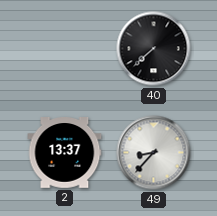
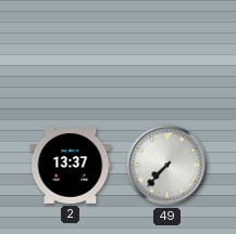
40: 7:38 -> none
49: 8:37 -> 7:37
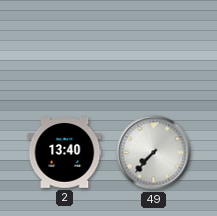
2: 13:37 -> 13:40
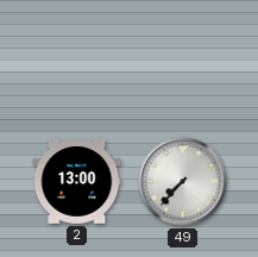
2: 13:40 -> 13:00
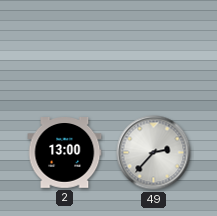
49: 7:37 -> 2:37
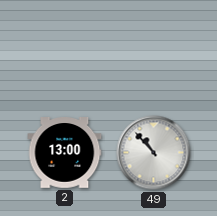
49: 2:37 -> 10:53
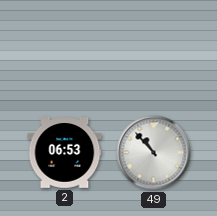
2: 13:00 -> 06:53
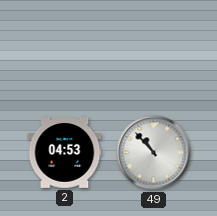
2: 06:53 -> 04:53
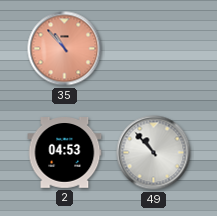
35: none -> 10:53
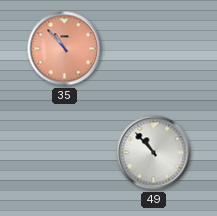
2: 04:53 -> none
